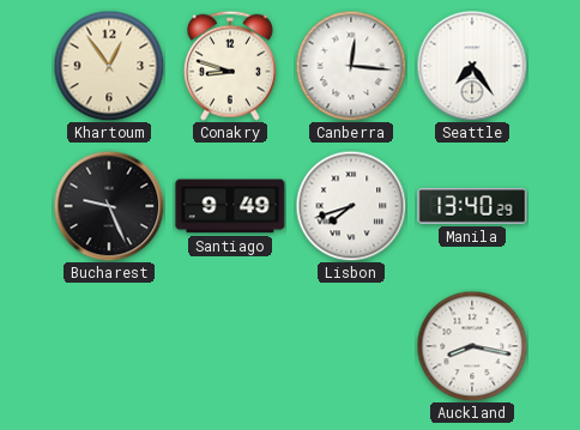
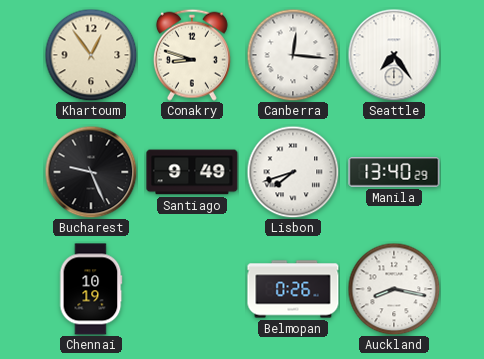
Chennai: none -> 10:19
Belmopan: none -> 0:26
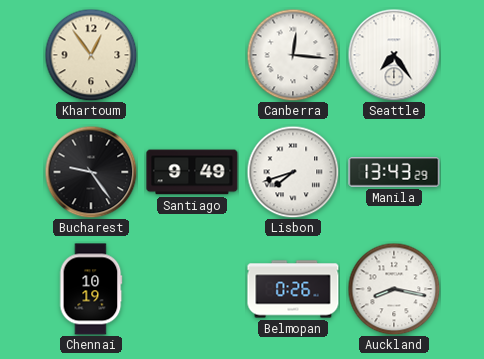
Conakry: 8:48 -> none
Bucharest: 9:26 -> 9:24
Manila: 13:40 -> 13:43
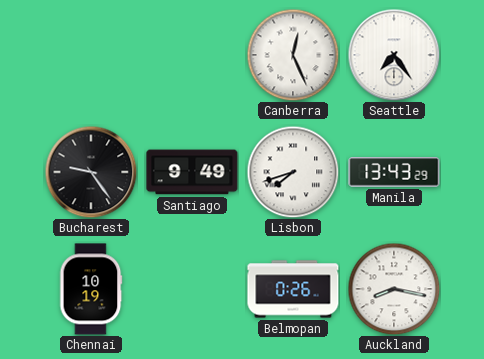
Khartoum: 12:54 -> none
Canberra: 12:16 -> 12:26
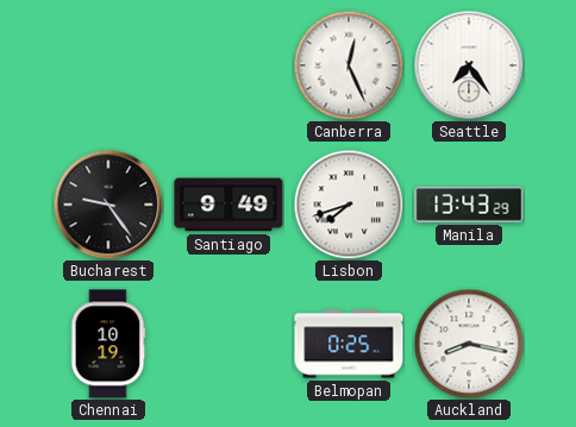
Belmopan: 0:26 -> 0:25
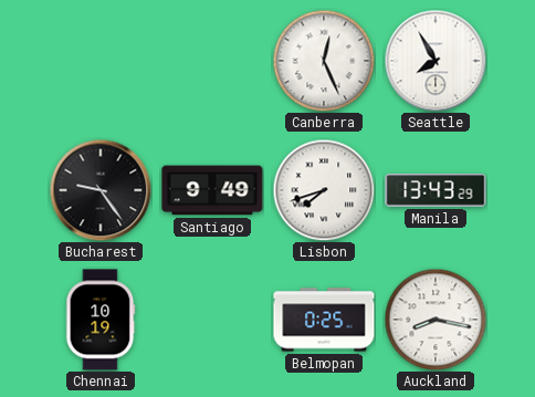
Seattle: 7:24 -> 7:55
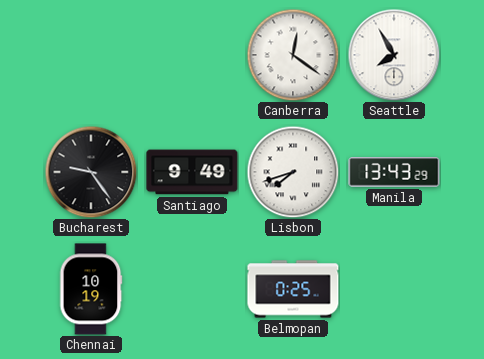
Canberra: 12:26 -> 12:21
Auckland: 8:17 -> none
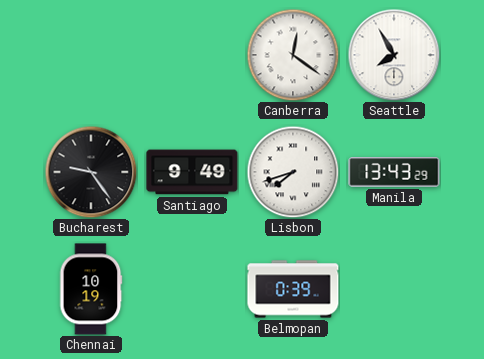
Belmopan: 0:25 -> 0:39
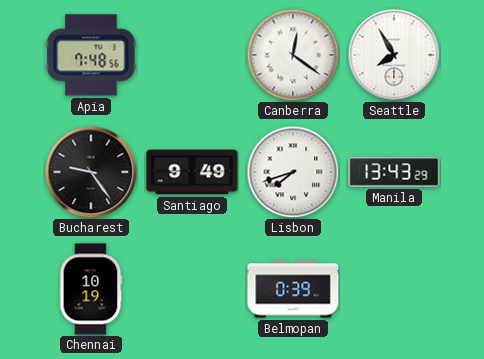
Apia: none -> 7:48
